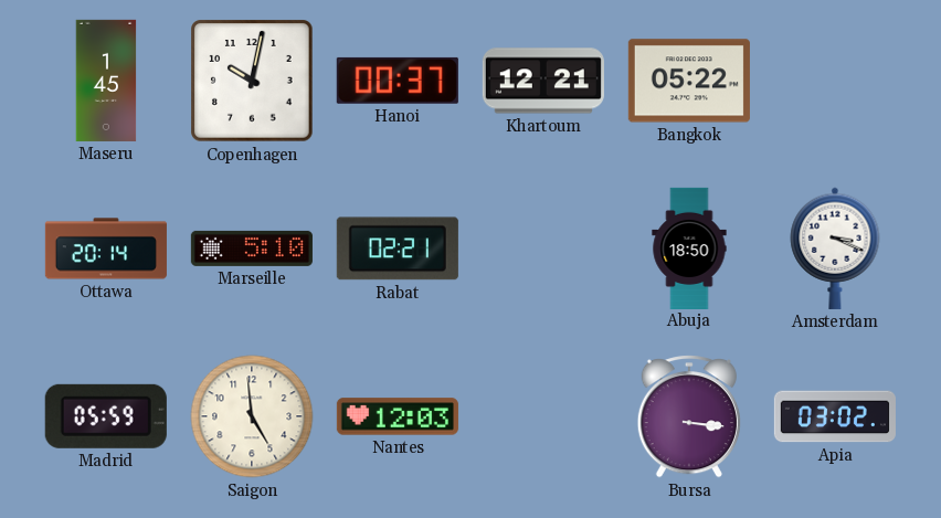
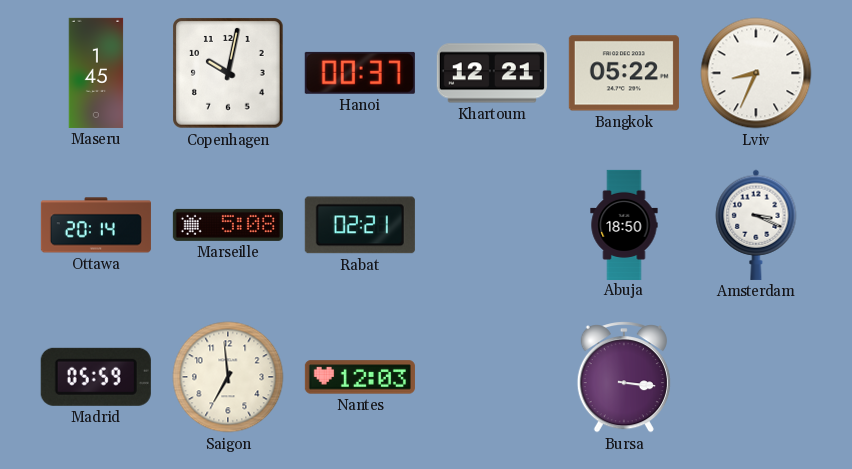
Lviv: none -> 8:34
Marseille: 5:10 -> 5:08
Saigon: 4:59 -> 6:59
Apia: 03:02 -> none
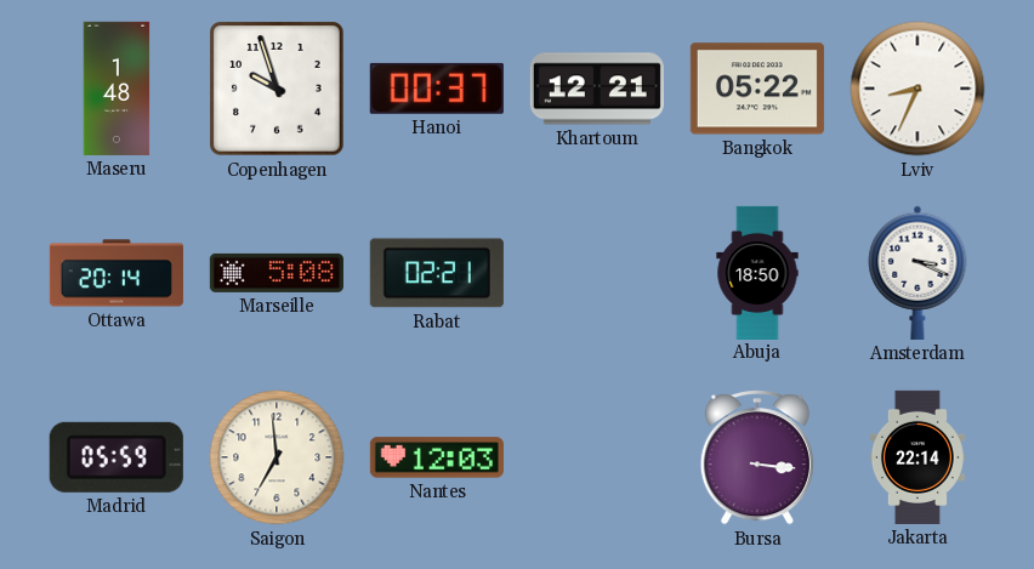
Maseru: 1:45 -> 1:48
Copenhagen: 10:02 -> 9:57
Jakarta: none -> 22:14
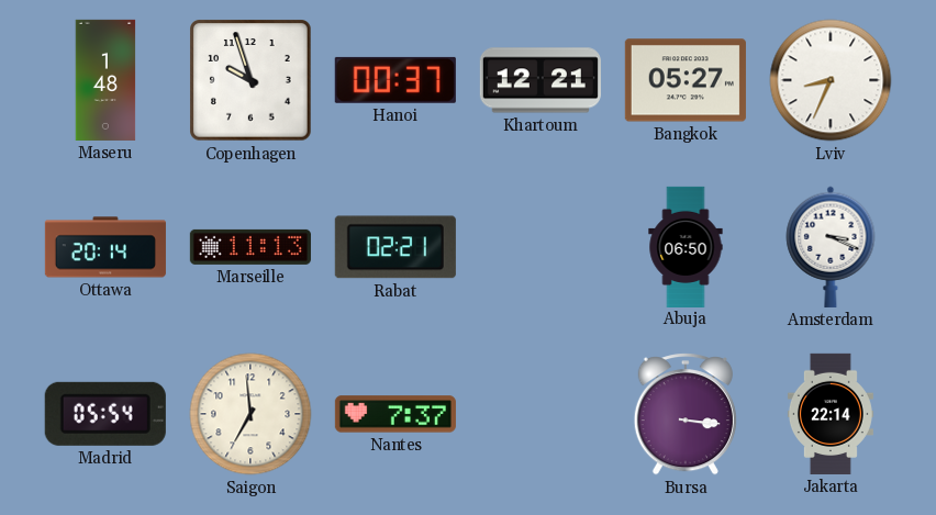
Bangkok: 05:22 -> 05:27
Marseille: 5:08 -> 11:13
Abuja: 18:50 -> 06:50
Madrid: 05:59 -> 05:54
Nantes: 12:03 -> 7:37
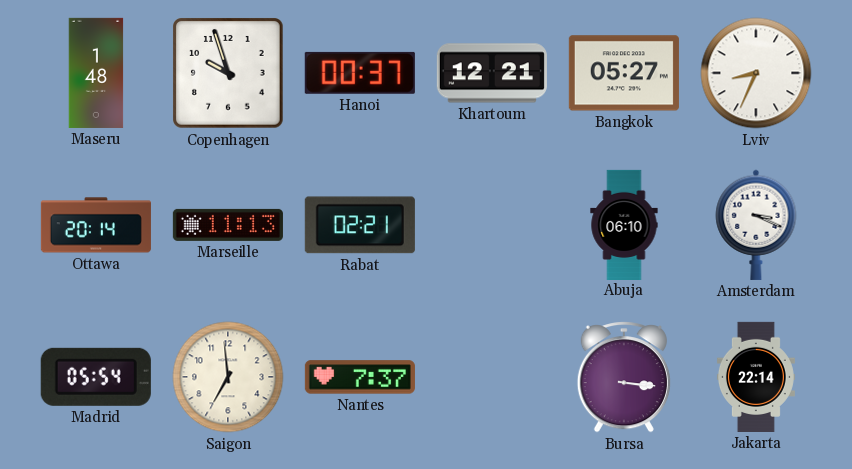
Abuja: 06:50 -> 06:10
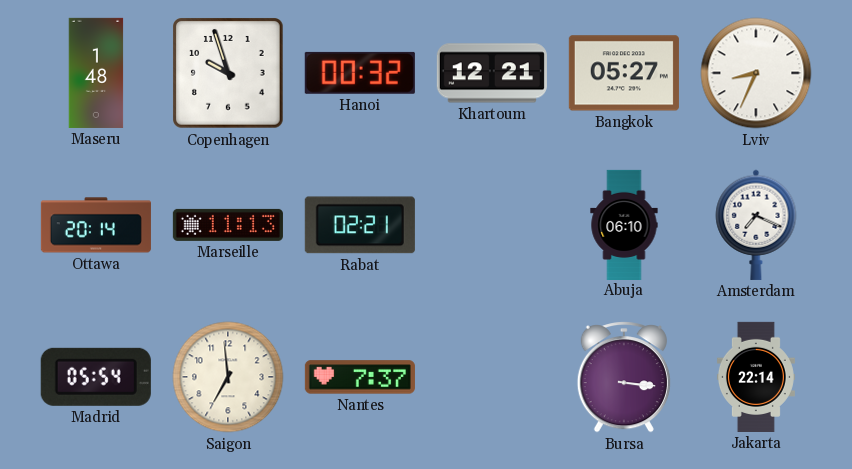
Hanoi: 00:37 -> 00:32
Amsterdam: 3:19 -> 7:19
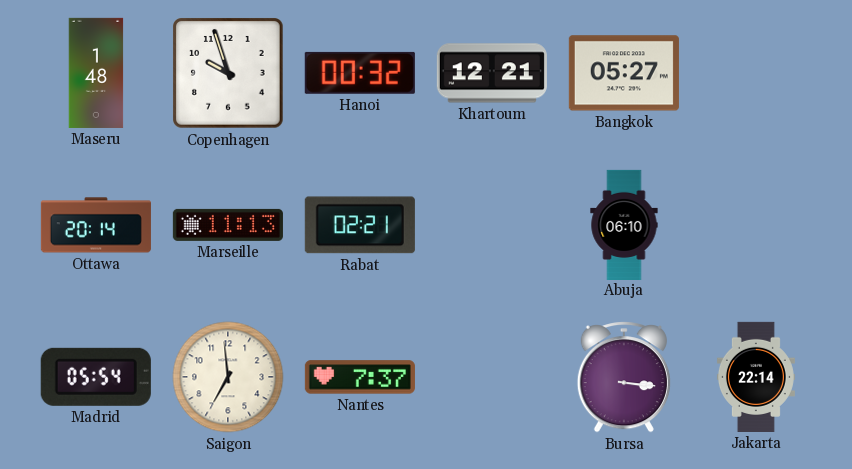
Lviv: 8:34 -> none
Amsterdam: 7:19 -> none
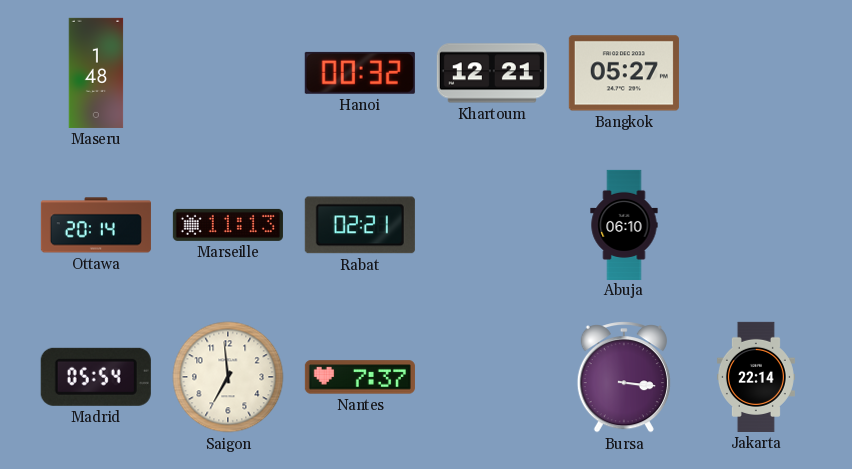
Copenhagen: 9:57 -> none
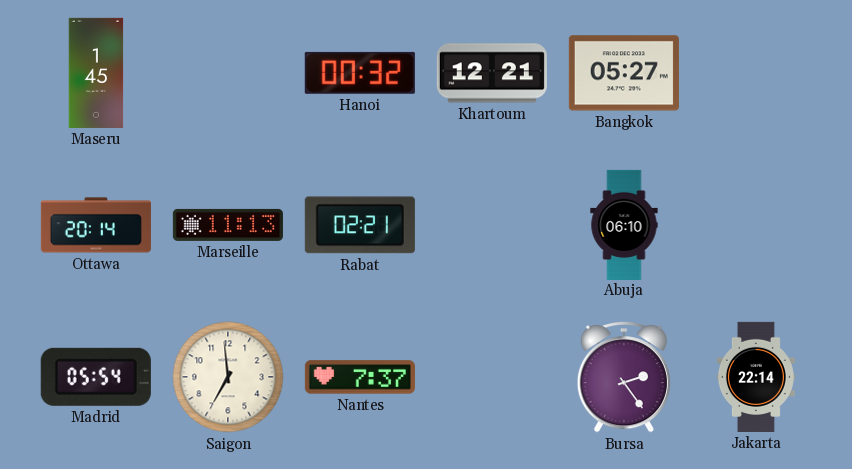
Maseru: 1:48 -> 1:45
Bursa: 3:16 -> 2:24
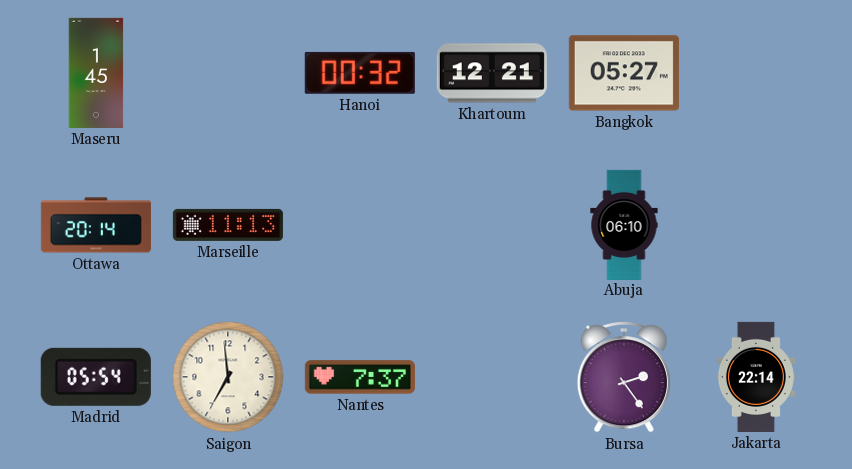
Rabat: 02:21 -> none
